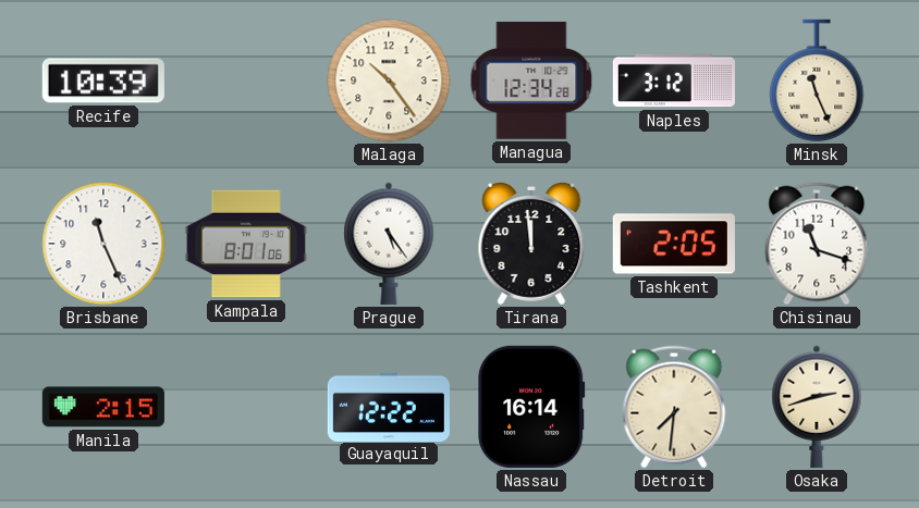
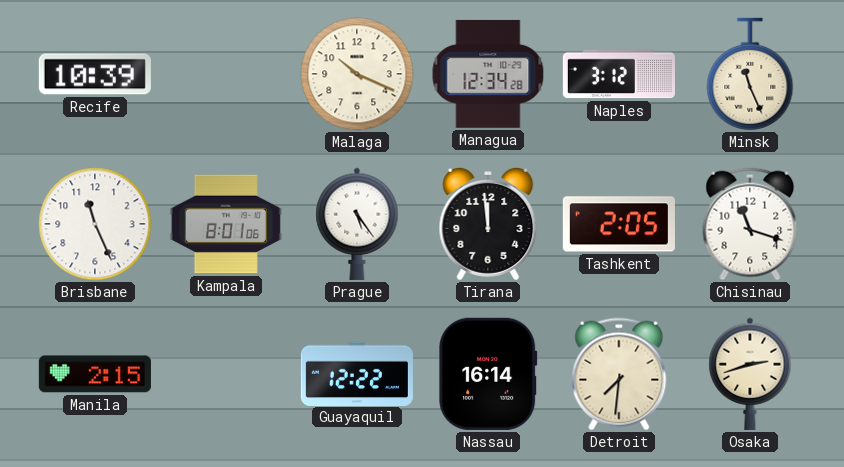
Malaga: 10:24 -> 10:19
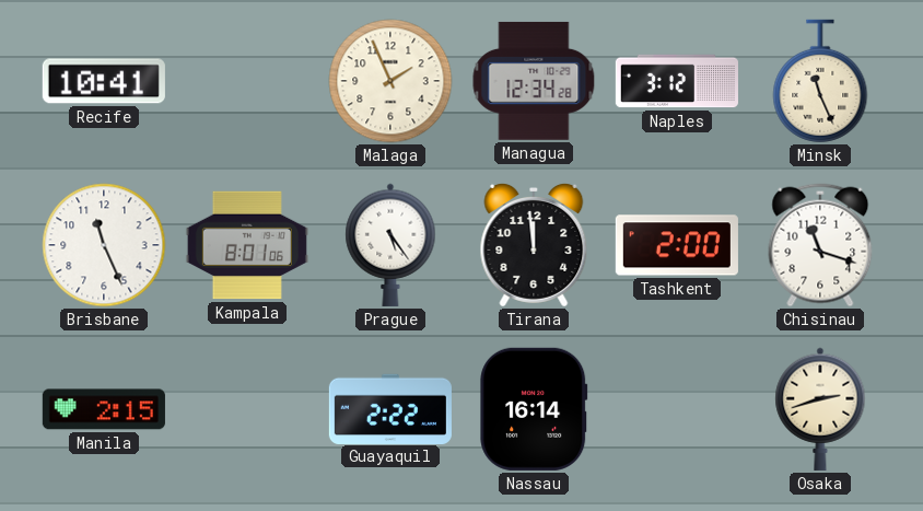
Recife: 10:39 -> 10:41
Malaga: 10:19 -> 1:56
Tashkent: 2:05 -> 2:00
Guayaquil: 12:22 -> 2:22
Detroit: 7:31 -> none
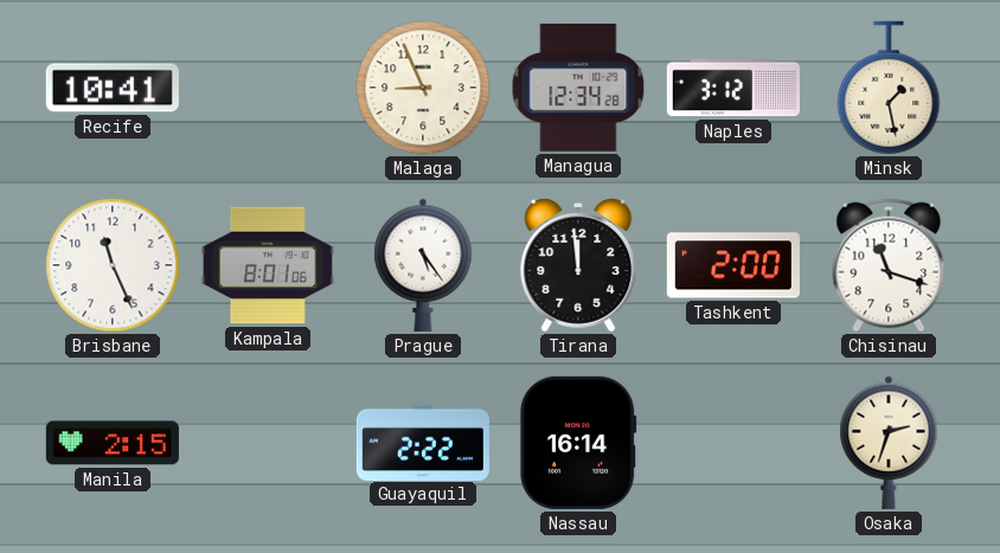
Malaga: 1:56 -> 8:56
Minsk: 11:26 -> 1:28
Osaka: 2:42 -> 2:33
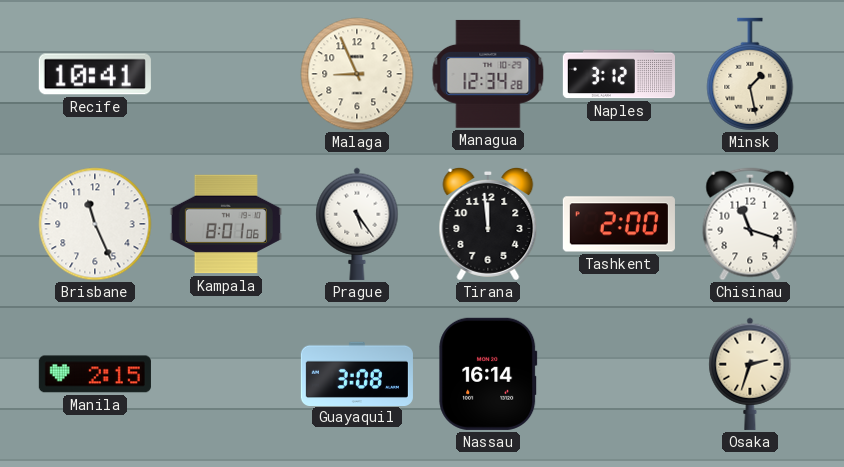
Guayaquil: 2:22 -> 3:08
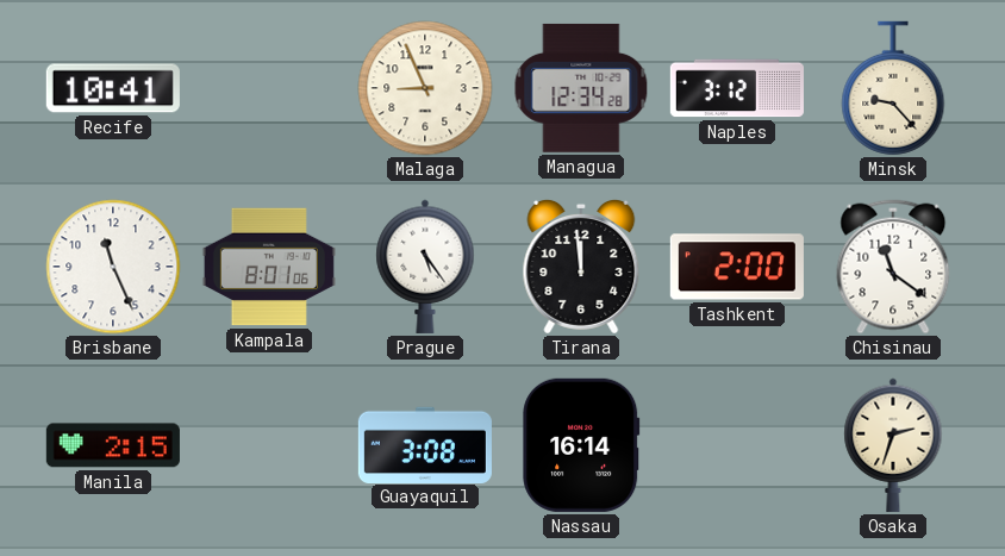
Minsk: 1:28 -> 9:23
Chisinau: 11:18 -> 11:21
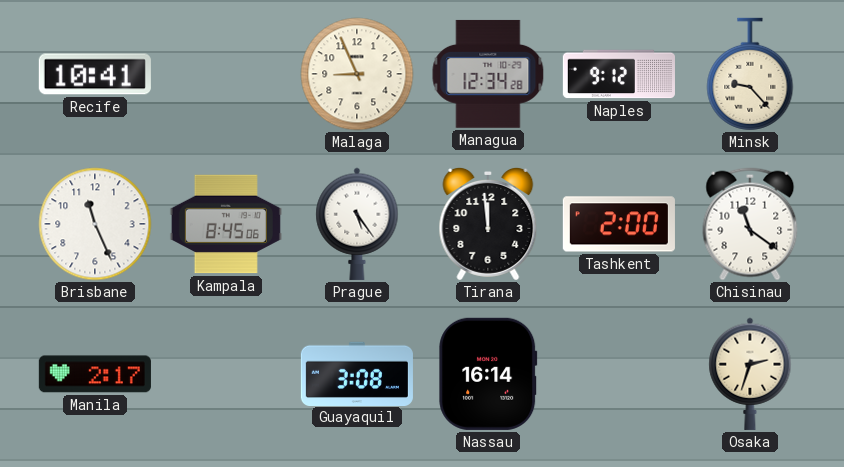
Naples: 3:12 -> 9:12
Kampala: 8:01 -> 8:45
Manila: 2:15 -> 2:17
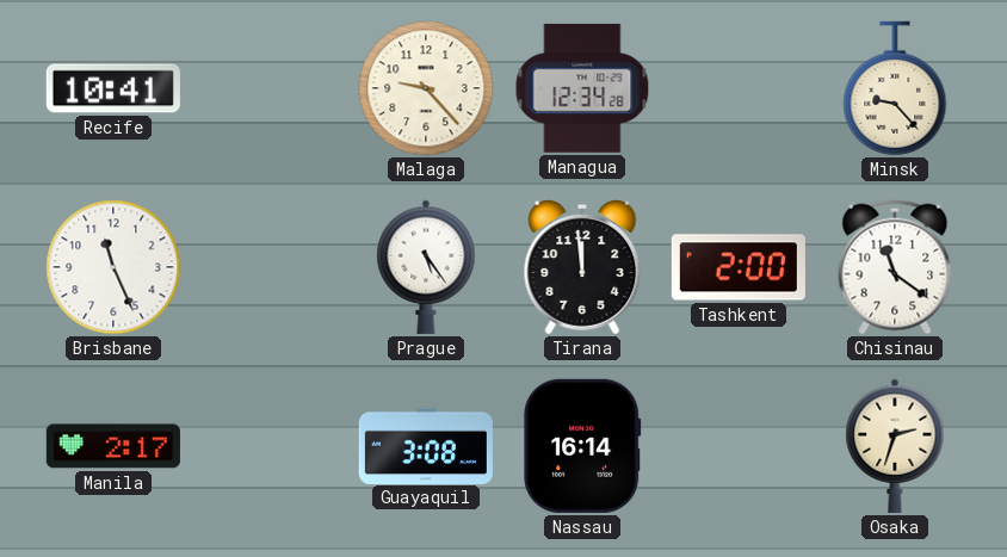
Malaga: 8:56 -> 9:23
Naples: 9:12 -> none
Kampala: 8:45 -> none
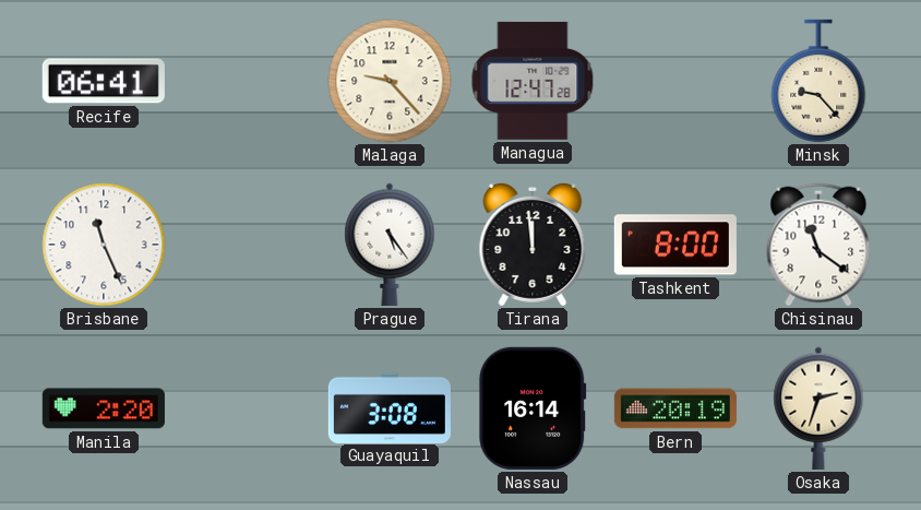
Recife: 10:41 -> 06:41
Managua: 12:34 -> 12:47
Tashkent: 2:00 -> 8:00
Manila: 2:17 -> 2:20
Bern: none -> 20:19
